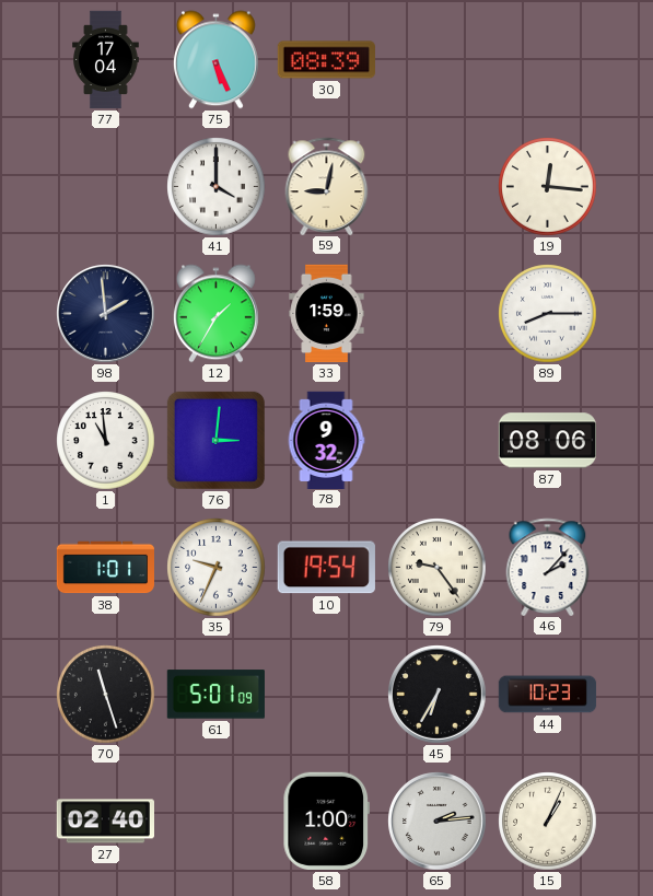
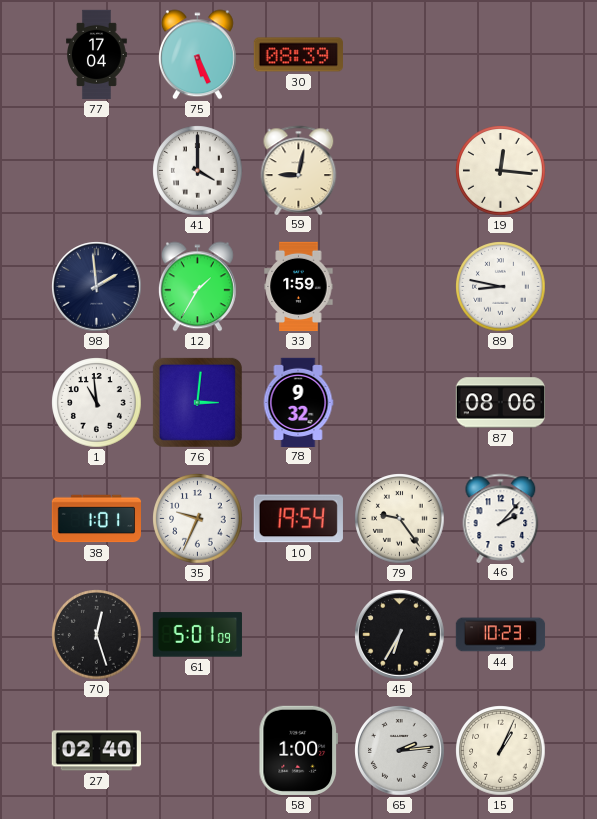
89: 8:15 -> 8:47
70: 11:27 -> 12:27
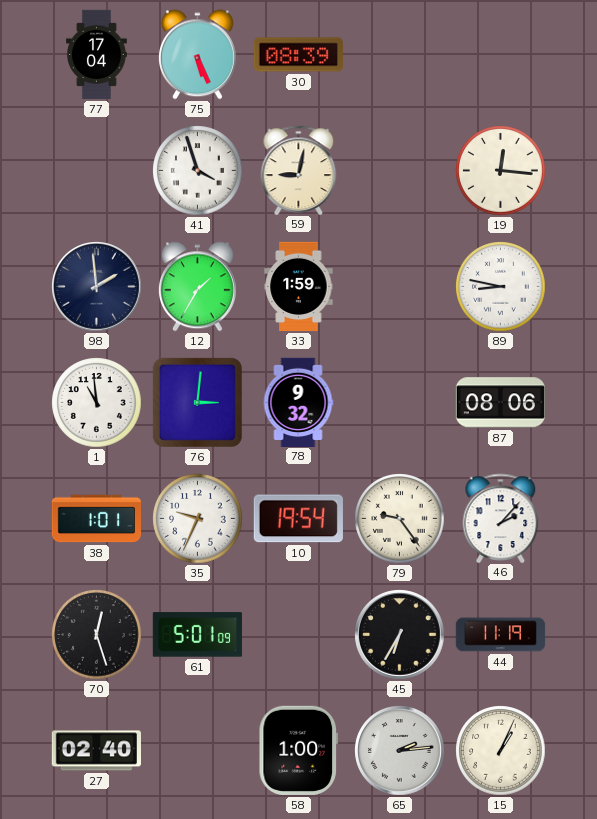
41: 4:00 -> 3:57
44: 10:23 -> 11:19
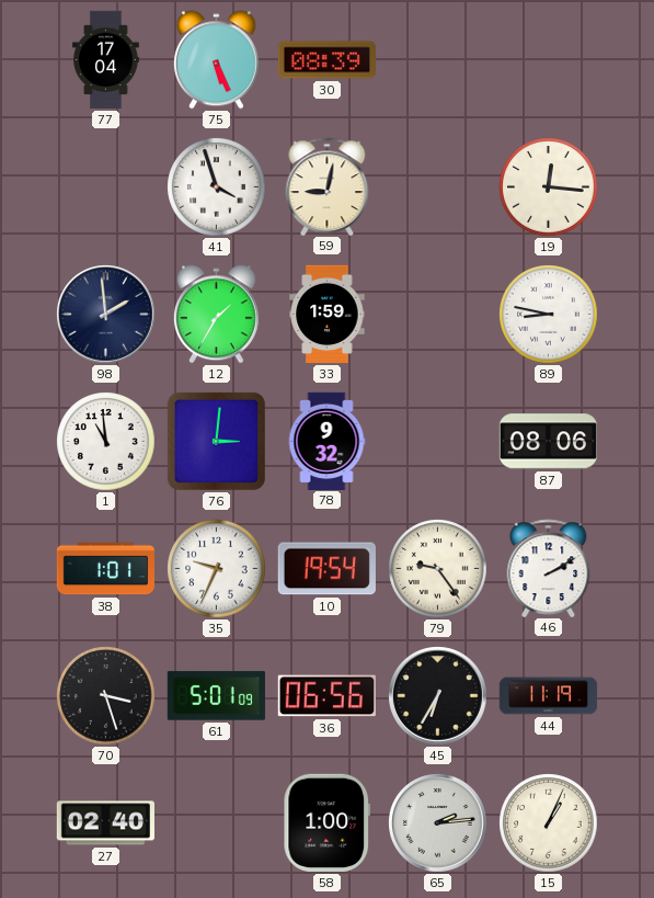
46: 2:07 -> 2:10
70: 12:27 -> 3:27
36: none -> 06:56
